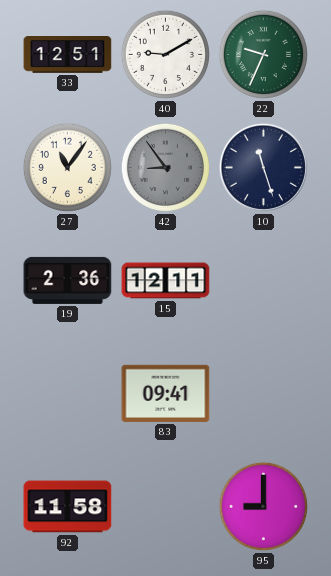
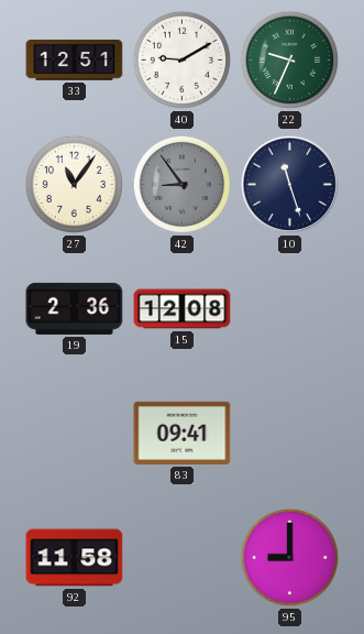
15: 12:11 -> 12:08
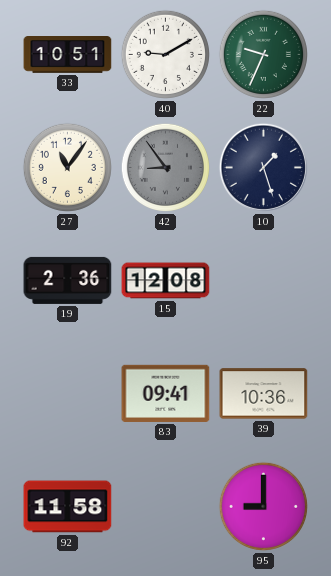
33: 12:51 -> 10:51
10: 11:27 -> 1:27
39: none -> 10:36
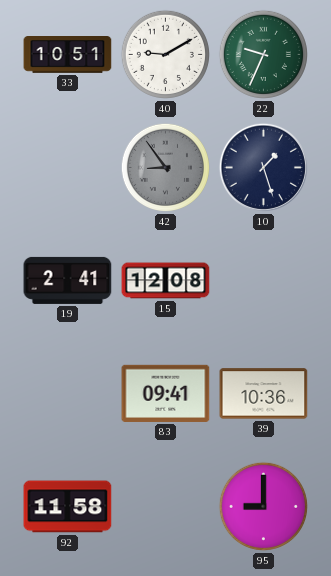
27: 11:06 -> none
19: 2:36 -> 2:41
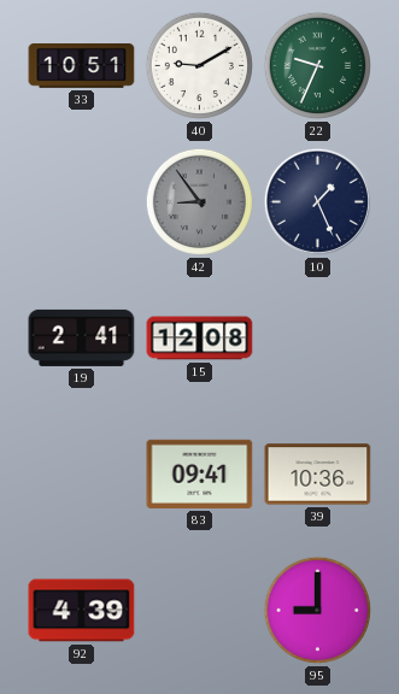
10: 1:27 -> 1:26
92: 11:58 -> 4:39
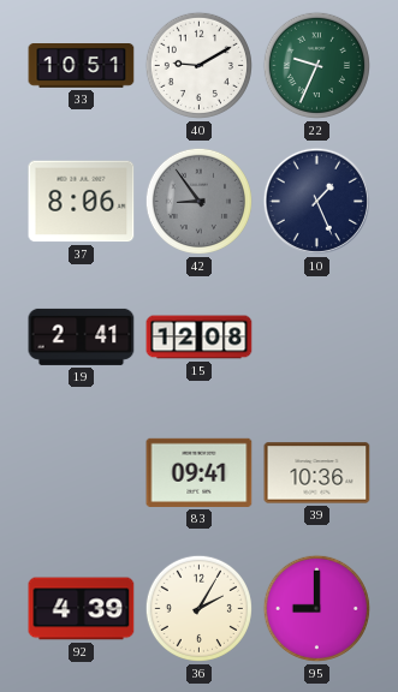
37: none -> 8:06
36: none -> 2:05
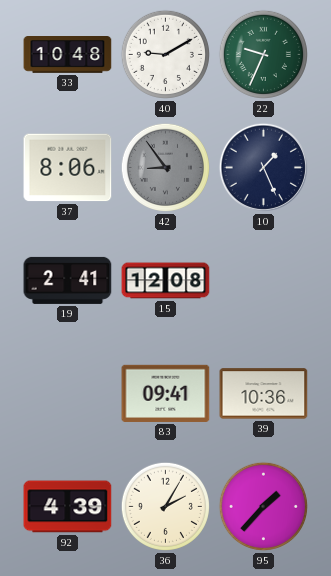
33: 10:51 -> 10:48
95: 9:00 -> 1:37
